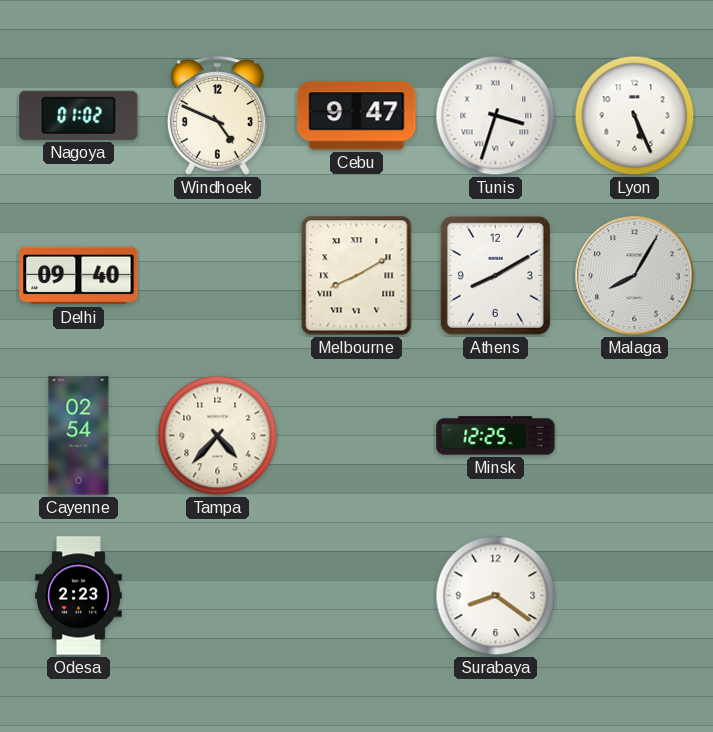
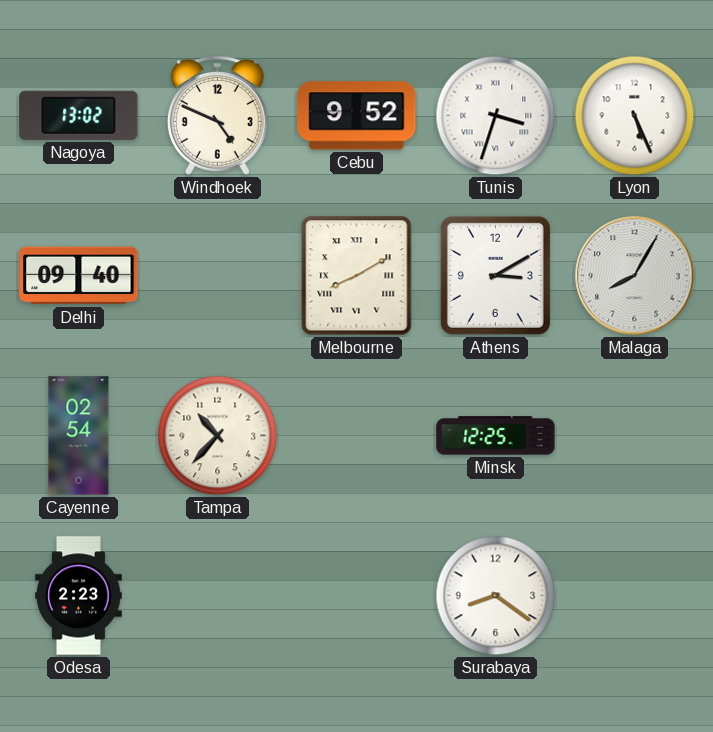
Nagoya: 01:02 -> 13:02
Cebu: 9:47 -> 9:52
Athens: 8:10 -> 3:10
Tampa: 4:37 -> 10:37
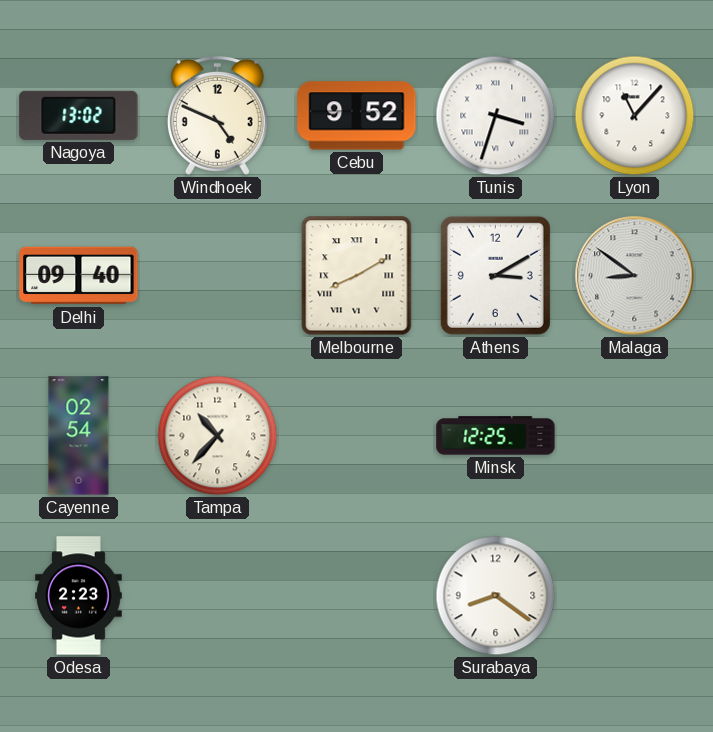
Lyon: 5:26 -> 11:07
Malaga: 8:05 -> 8:51
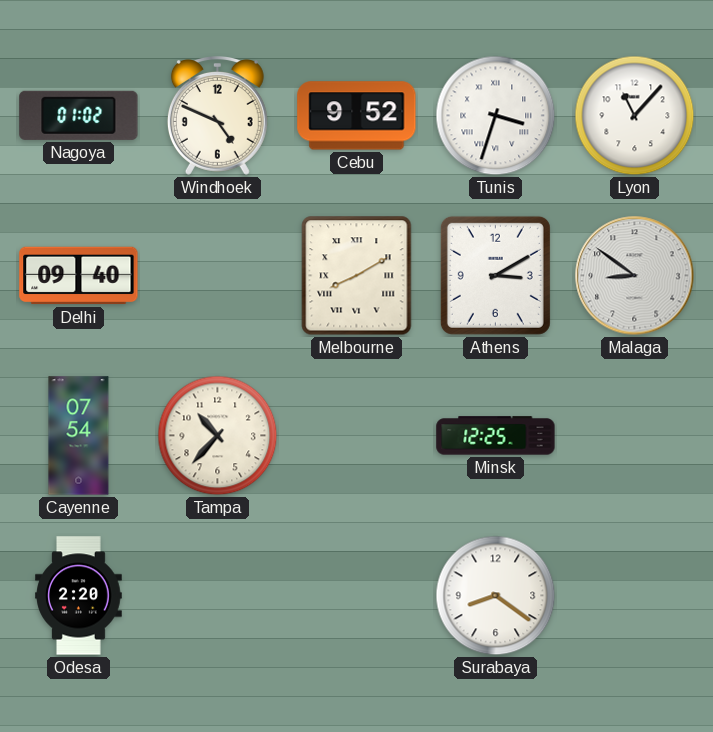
Nagoya: 13:02 -> 01:02
Cayenne: 02:54 -> 07:54
Odesa: 2:23 -> 2:20
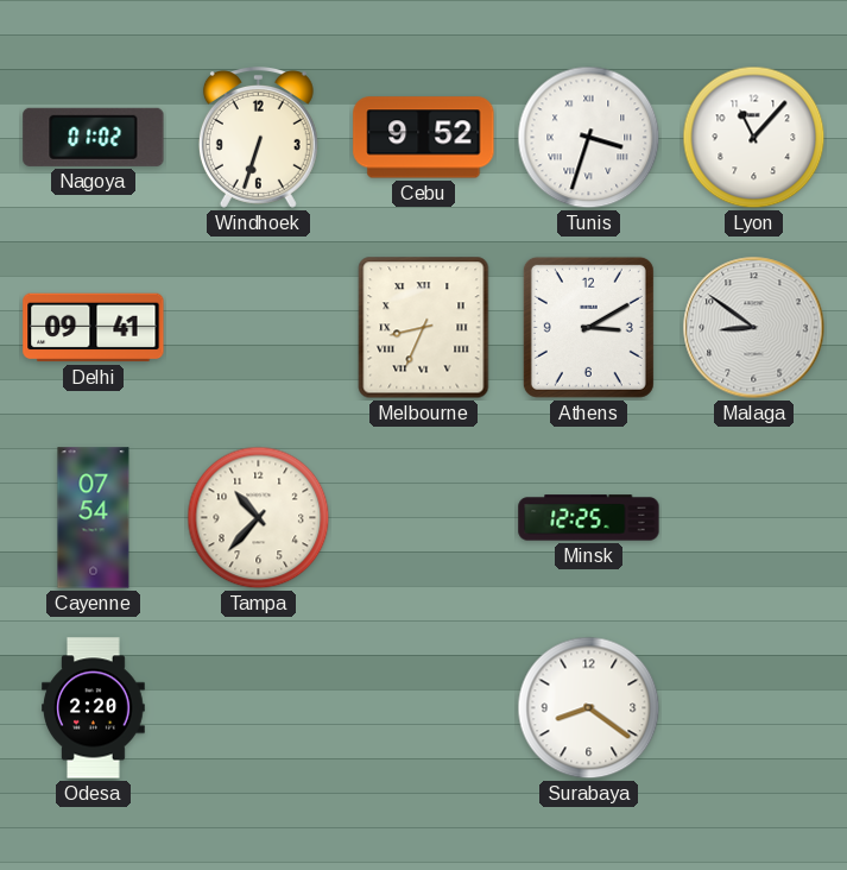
Windhoek: 4:49 -> 6:33
Delhi: 09:40 -> 09:41
Melbourne: 8:10 -> 8:34
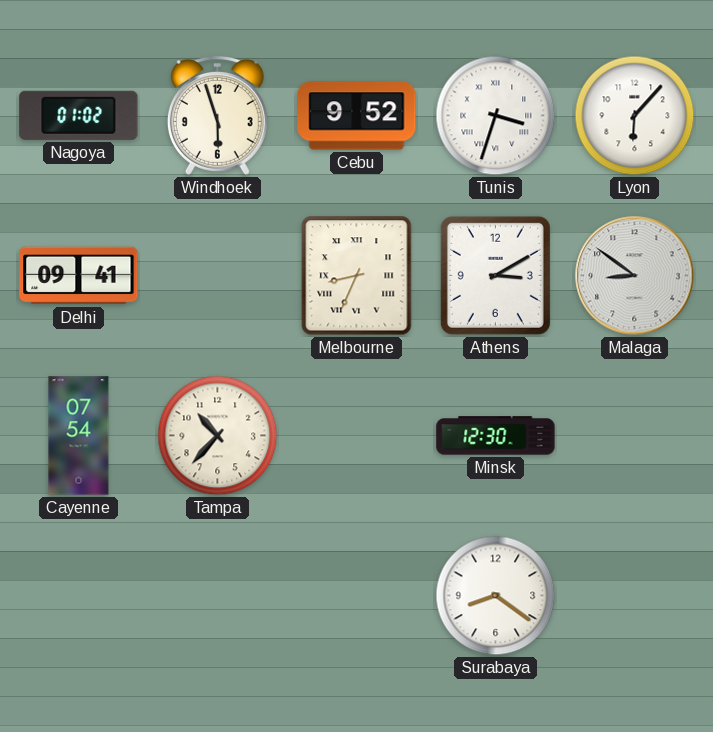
Windhoek: 6:33 -> 5:57
Lyon: 11:07 -> 6:07
Minsk: 12:25 -> 12:30
Odesa: 2:20 -> none
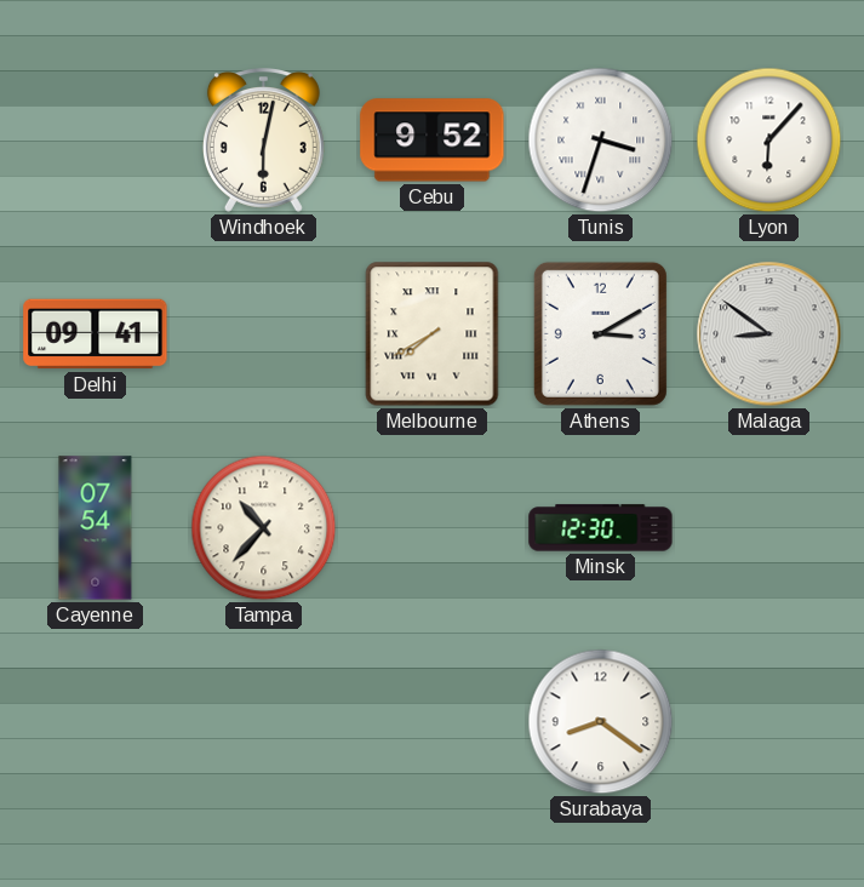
Nagoya: 01:02 -> none
Windhoek: 5:57 -> 6:02
Melbourne: 8:34 -> 7:40
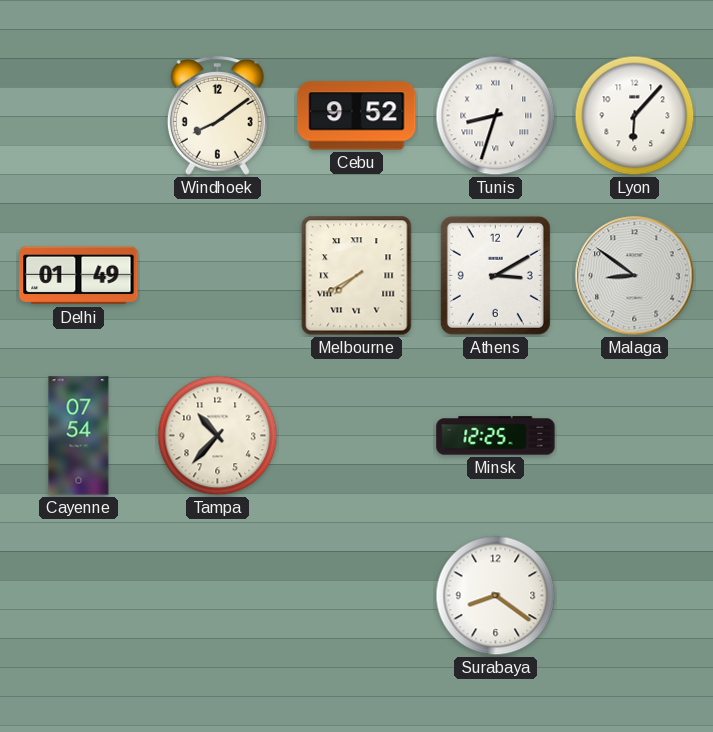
Windhoek: 6:02 -> 8:09
Tunis: 3:33 -> 8:33
Delhi: 09:41 -> 01:49
Minsk: 12:30 -> 12:25
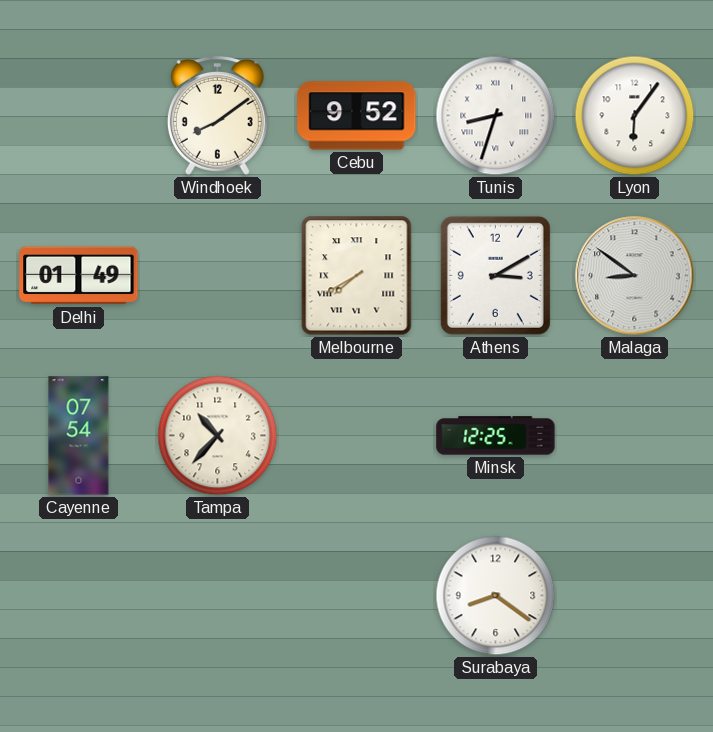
Lyon: 6:07 -> 6:06
